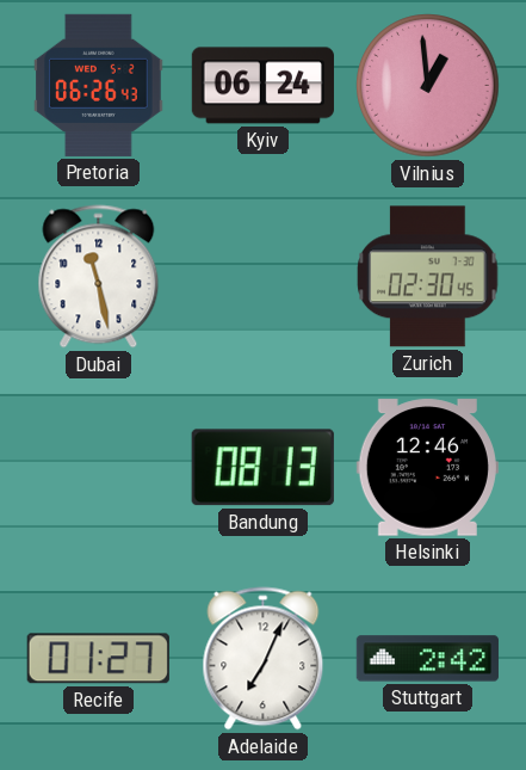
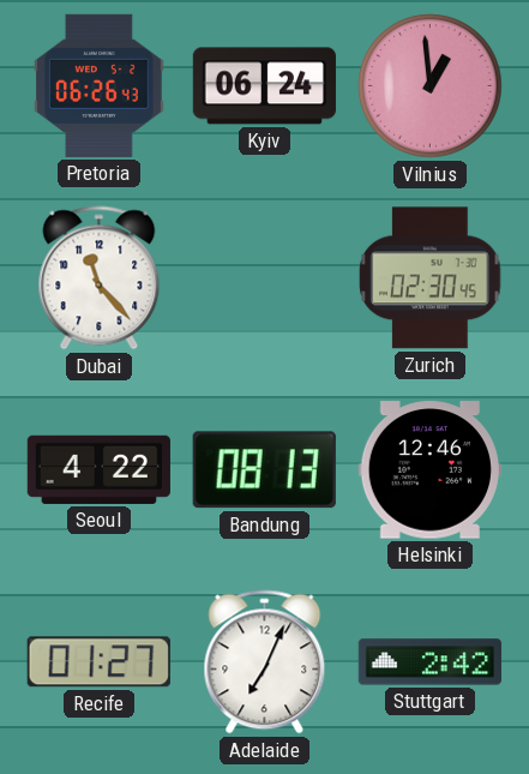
Dubai: 11:28 -> 11:23
Seoul: none -> 4:22
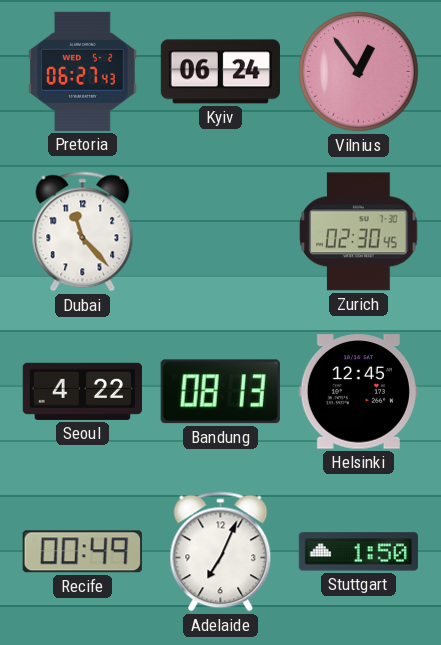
Pretoria: 06:26 -> 06:27
Vilnius: 12:59 -> 12:54
Helsinki: 12:46 -> 12:45
Recife: 01:27 -> 00:49
Stuttgart: 2:42 -> 1:50
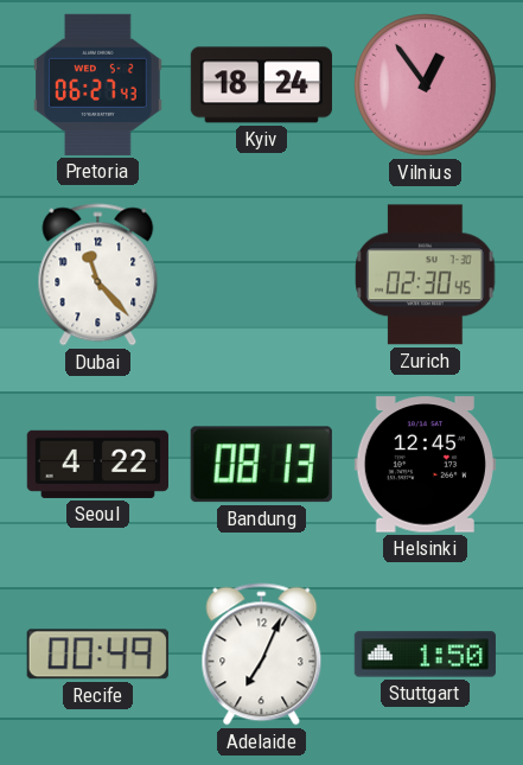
Kyiv: 06:24 -> 18:24
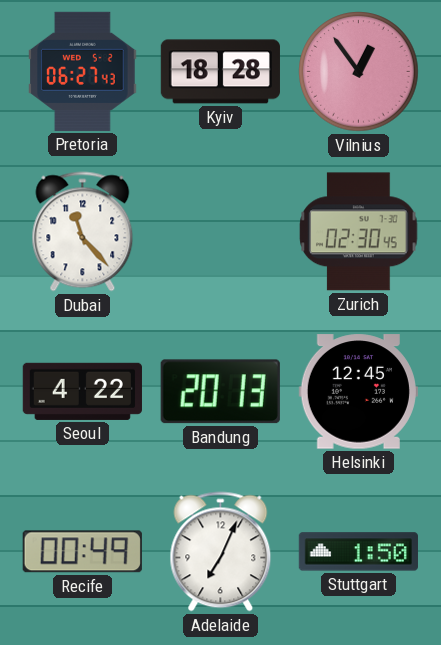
Kyiv: 18:24 -> 18:28
Bandung: 08:13 -> 20:13
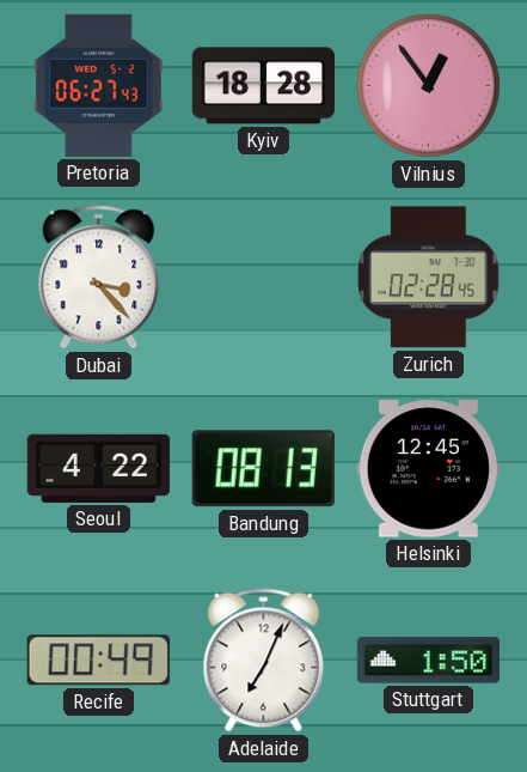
Dubai: 11:23 -> 3:23
Zurich: 02:30 -> 02:28
Bandung: 20:13 -> 08:13
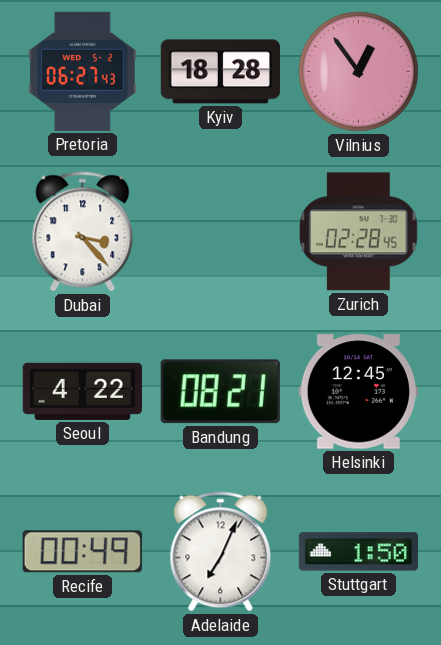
Bandung: 08:13 -> 08:21
